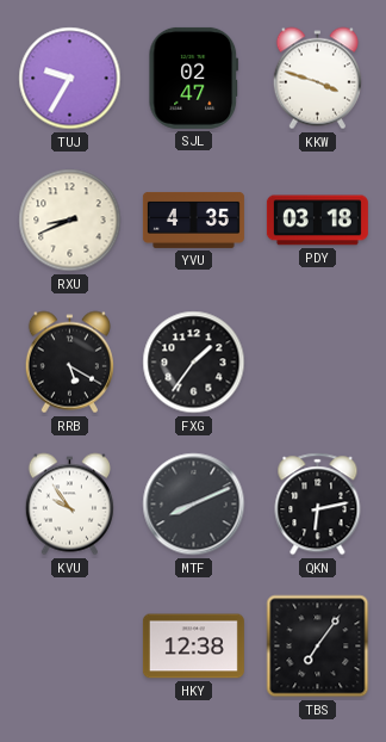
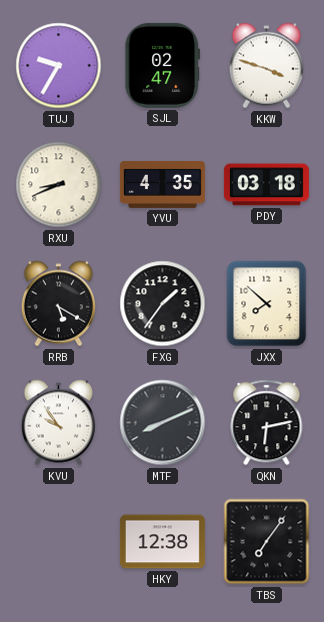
JXX: none -> 7:52
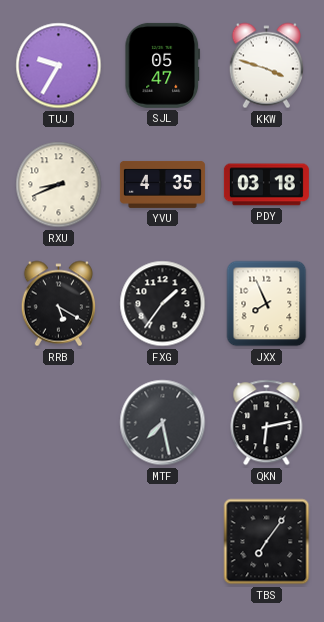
SJL: 02:47 -> 05:47
JXX: 7:52 -> 7:56
KVU: 9:54 -> none
MTF: 8:11 -> 7:28
HKY: 12:38 -> none
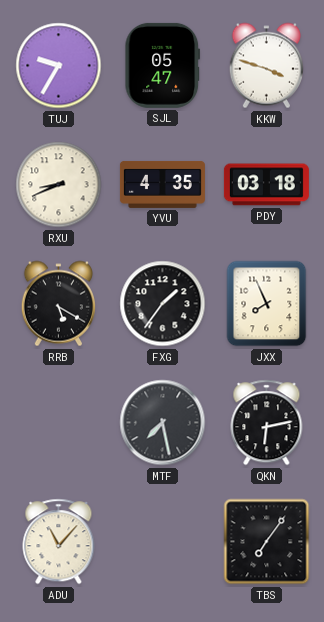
ADU: none -> 11:07
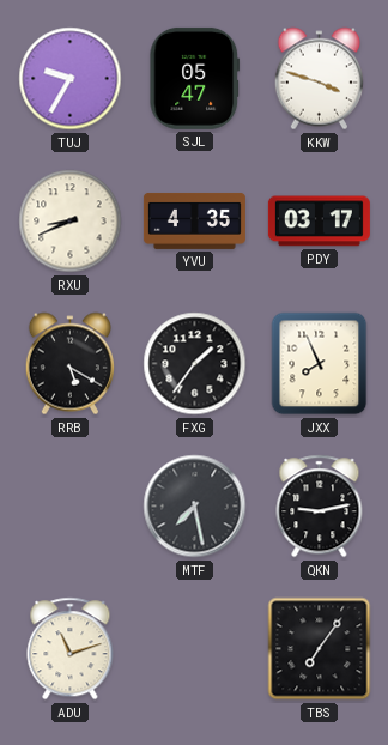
PDY: 03:18 -> 03:17
QKN: 6:13 -> 9:13
ADU: 11:07 -> 11:12
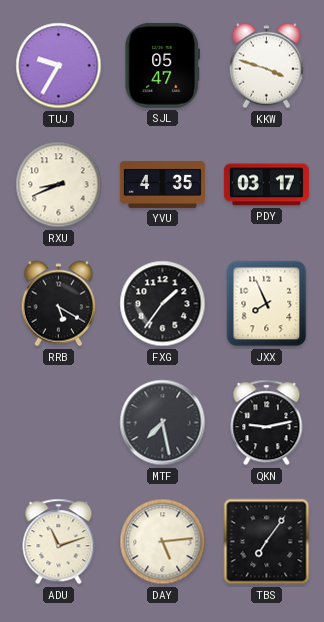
DAY: none -> 5:14
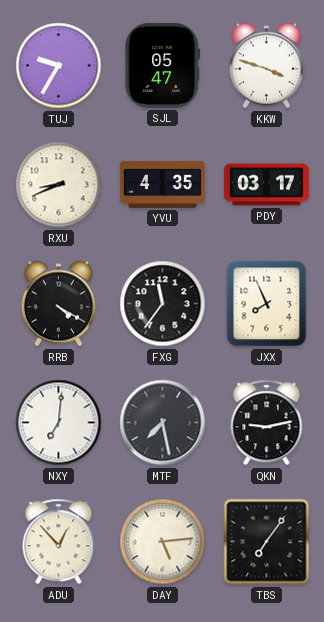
RRB: 5:20 -> 4:20
FXG: 1:36 -> 11:36
NXY: none -> 7:01
ADU: 11:12 -> 12:53
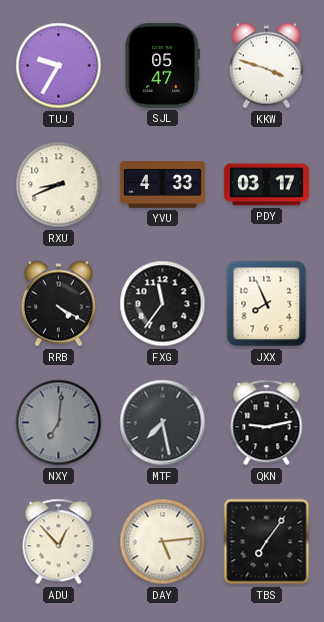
YVU: 4:35 -> 4:33
NXY dial: white -> grey
